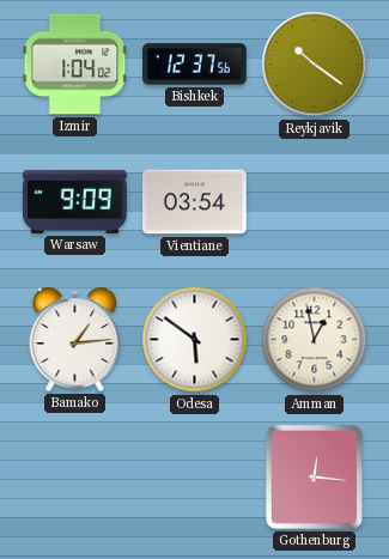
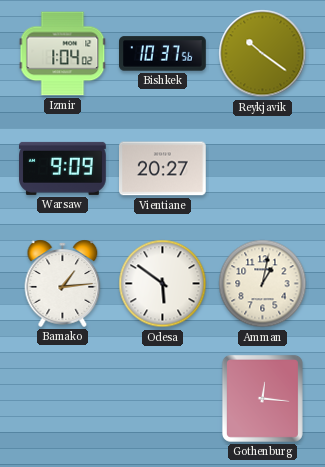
Bishkek: 12:37 -> 10:37
Vientiane: 03:54 -> 20:27
Amman: 12:58 -> 1:02
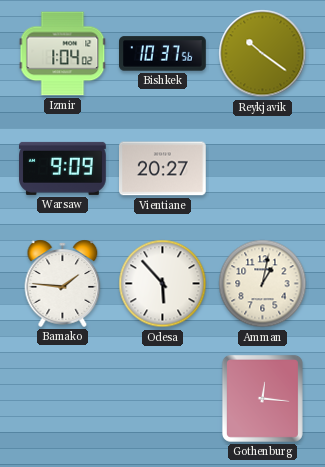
Bamako: 1:14 -> 1:46
Odesa: 5:51 -> 5:53
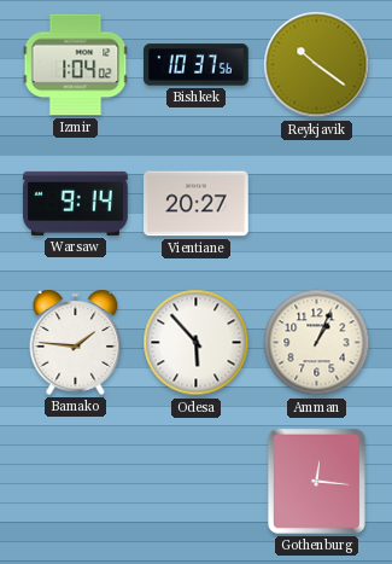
Warsaw: 9:09 -> 9:14
Amman: 1:02 -> 1:04
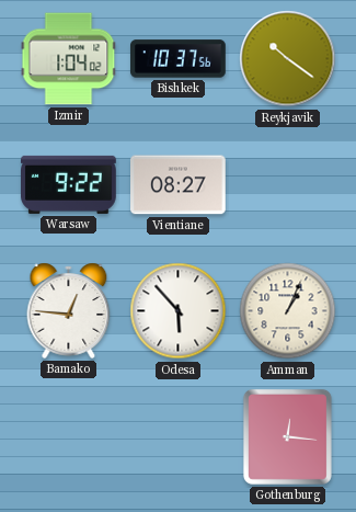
Warsaw: 9:14 -> 9:22
Vientiane: 20:27 -> 08:27
Bamako: 1:46 -> 12:46
